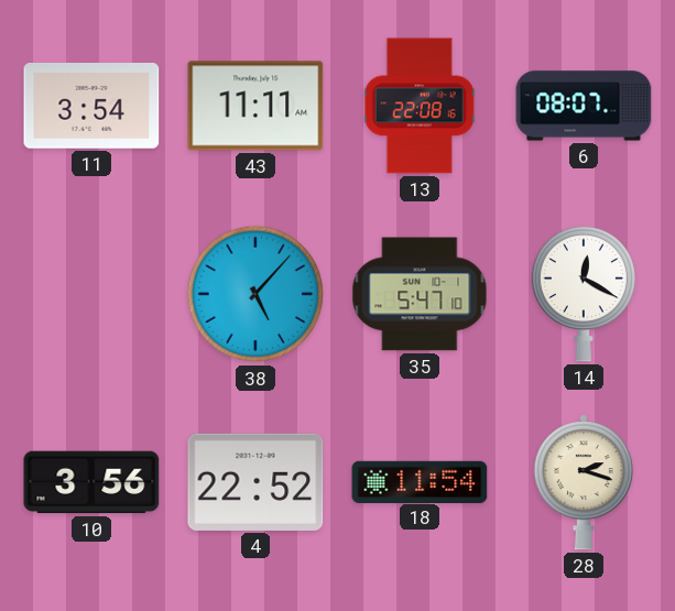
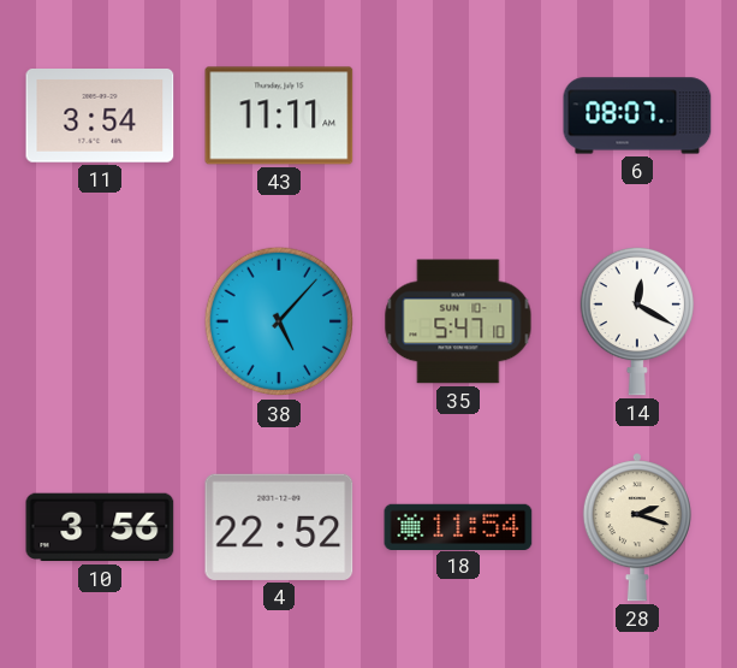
13: 22:08 -> none
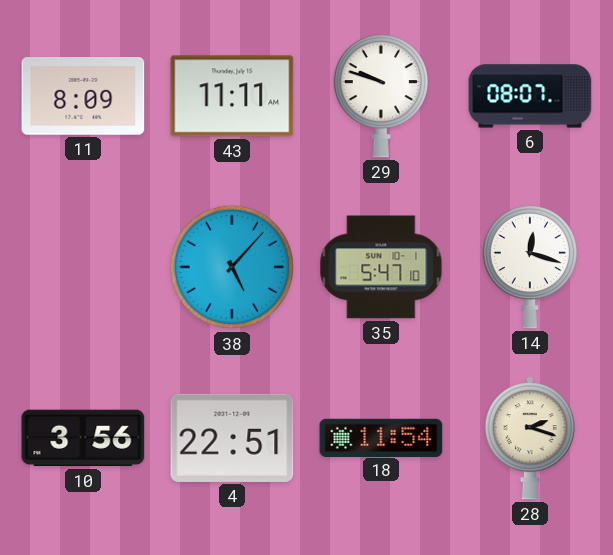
11: 3:54 -> 8:09
29: none -> 9:48
14: 12:20 -> 12:18
4: 22:52 -> 22:51
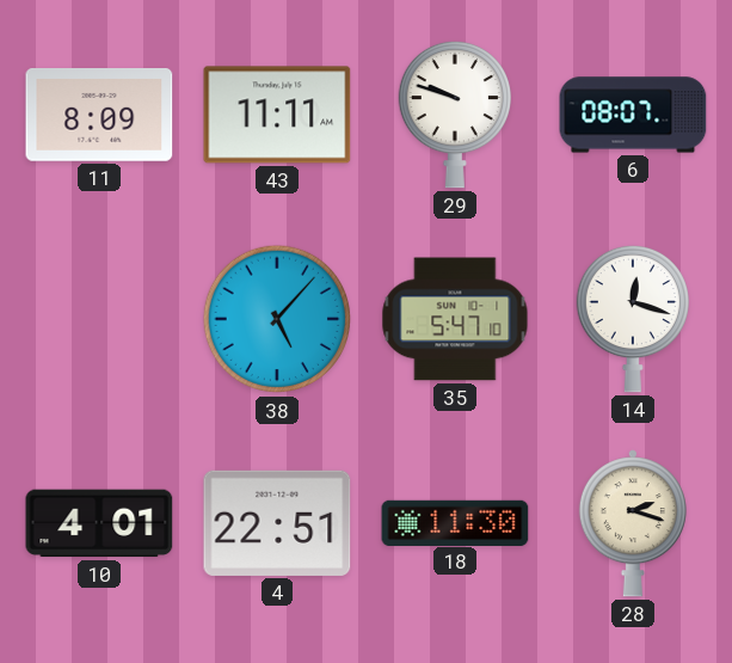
10: 3:56 -> 4:01
18: 11:54 -> 11:30
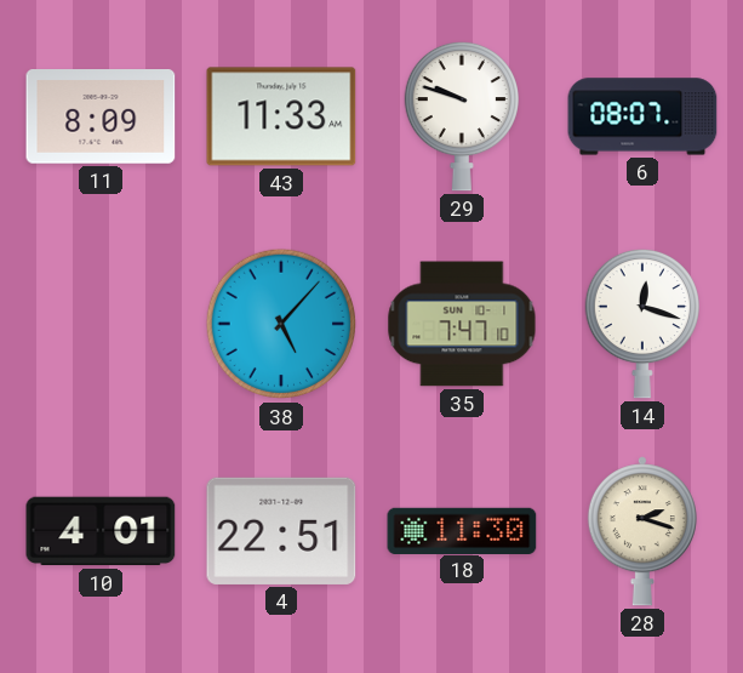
43: 11:11 -> 11:33
35: 5:47 -> 7:47
